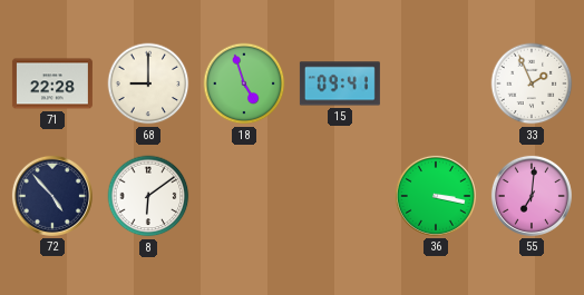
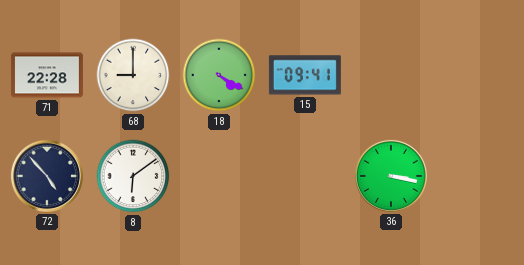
18: 4:57 -> 4:20
33: 1:56 -> none
55: 7:01 -> none
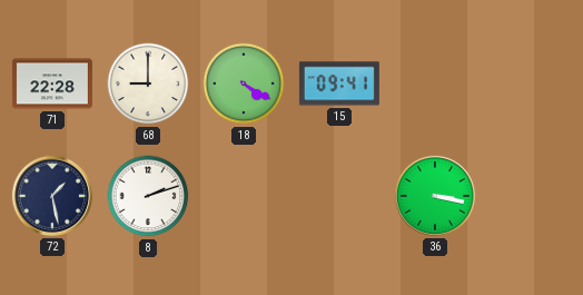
72: 4:53 -> 1:28
8: 6:09 -> 2:12
